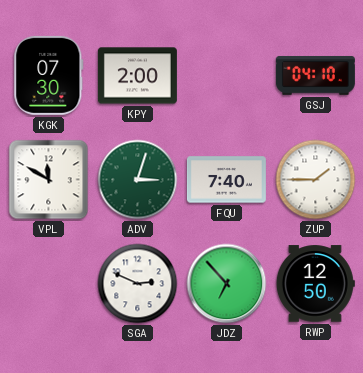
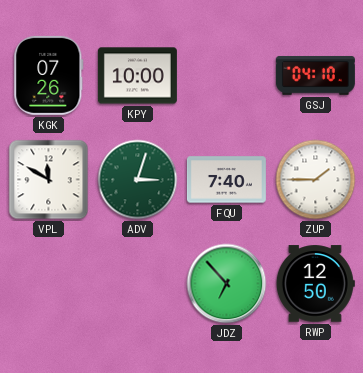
KGK: 07:30 -> 07:26
KPY: 2:00 -> 10:00
SGA: 2:49 -> none
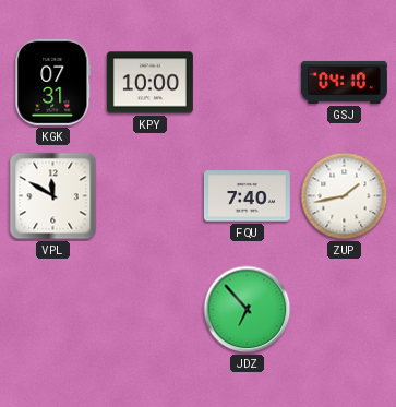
KGK: 07:26 -> 07:31
ADV: 3:03 -> none
ZUP: 1:45 -> 1:43
RWP: 12:50 -> none
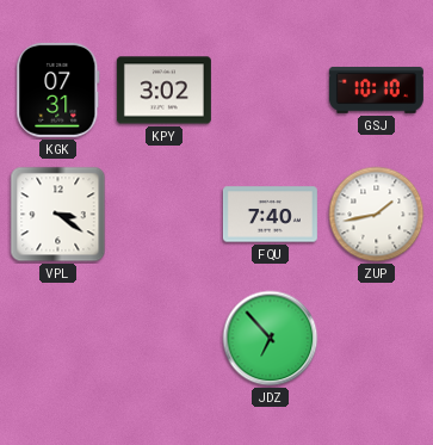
KPY: 10:00 -> 3:02
GSJ: 04:10 -> 10:10
VPL: 11:50 -> 3:21
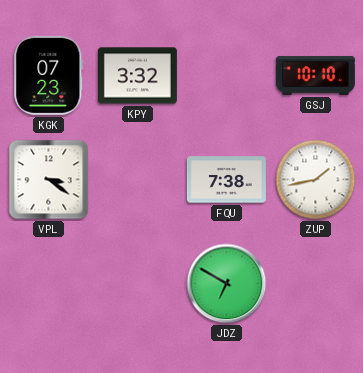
KGK: 07:31 -> 07:23
KPY: 3:02 -> 3:32
FQU: 7:40 -> 7:38
JDZ: 6:53 -> 6:50
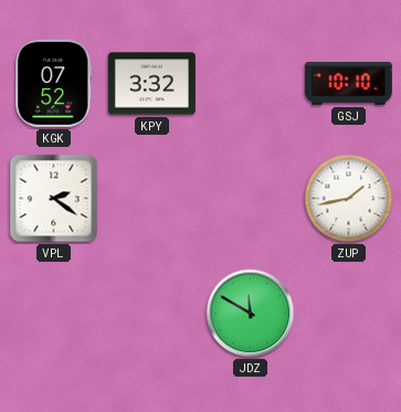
KGK: 07:23 -> 07:52
VPL: 3:21 -> 2:21
FQU: 7:38 -> none
JDZ: 6:50 -> 11:50
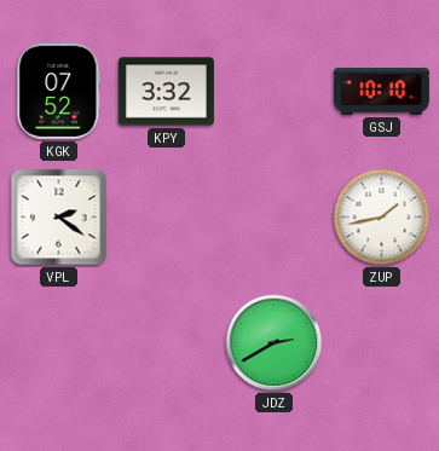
JDZ: 11:50 -> 2:40
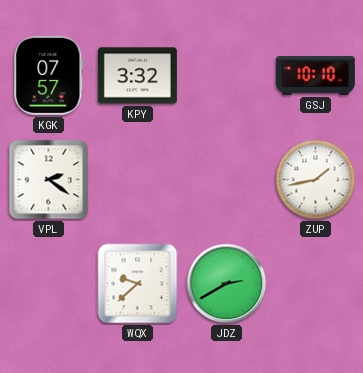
KGK: 07:52 -> 07:57
WQX: none -> 9:38
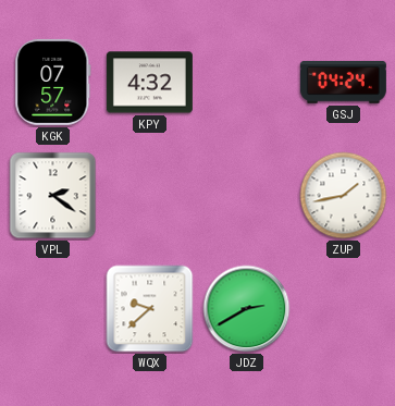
KPY: 3:32 -> 4:32
GSJ: 10:10 -> 04:24
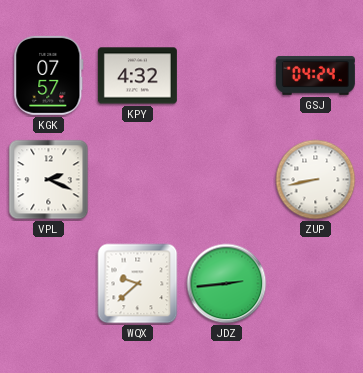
VPL: 2:21 -> 2:19
ZUP: 1:43 -> 8:43
JDZ: 2:40 -> 2:44
